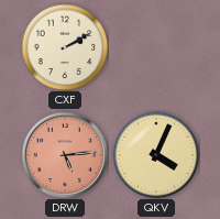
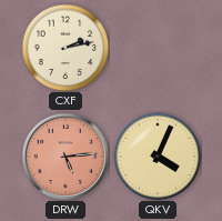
CXF: 2:10 -> 2:13
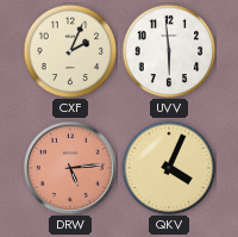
CXF: 2:13 -> 2:04
UVV: none -> 5:59
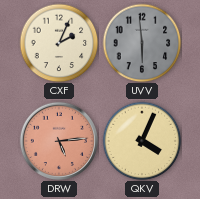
UVV dial: white -> grey
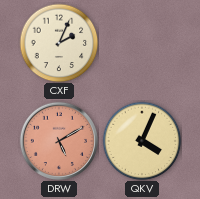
UVV: 5:59 -> none
DRW: 5:14 -> 5:10
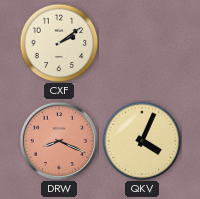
CXF: 2:04 -> 2:09
DRW: 5:10 -> 8:19
